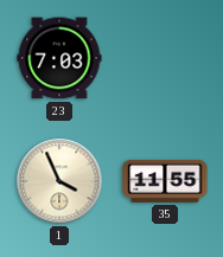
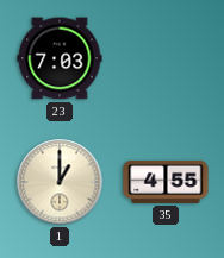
1: 3:56 -> 1:00
35: 11:55 -> 4:55
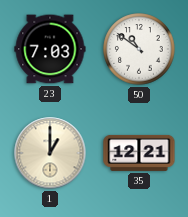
50: none -> 10:51
35: 4:55 -> 12:21
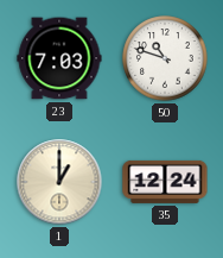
50: 10:51 -> 10:48
35: 12:21 -> 12:24
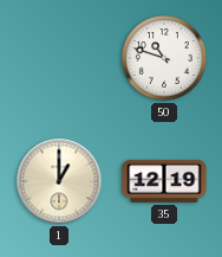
23: 7:03 -> none
35: 12:24 -> 12:19
